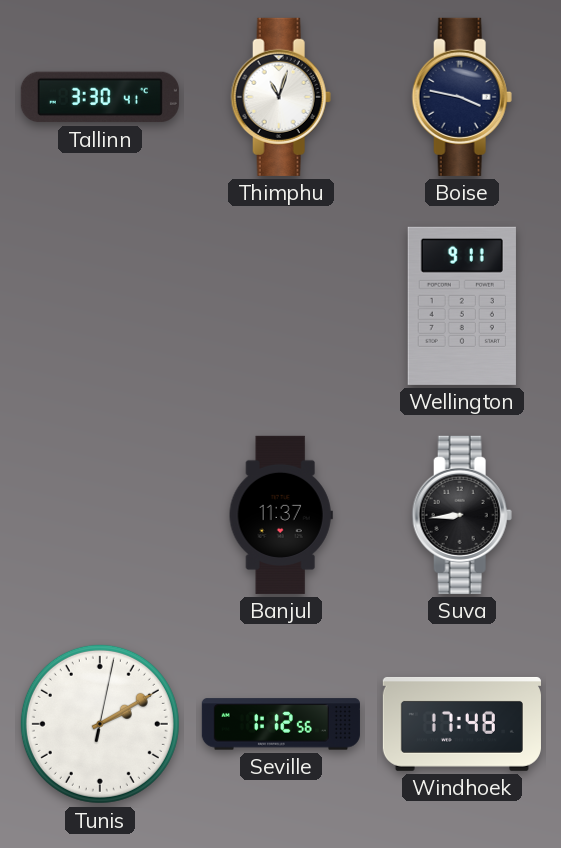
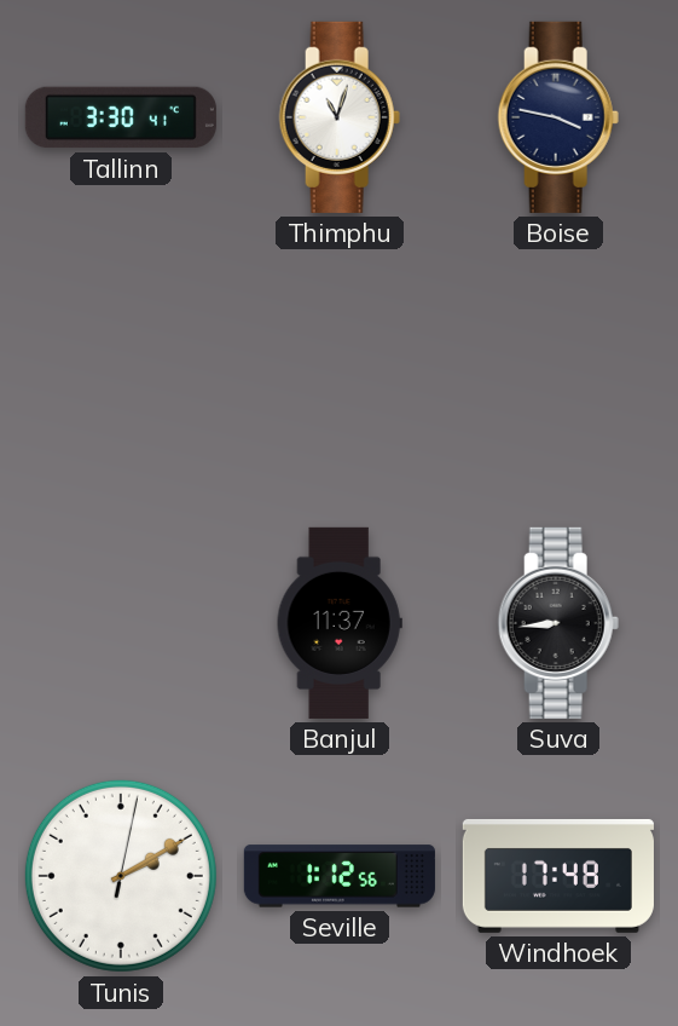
Wellington: 9:11 -> none
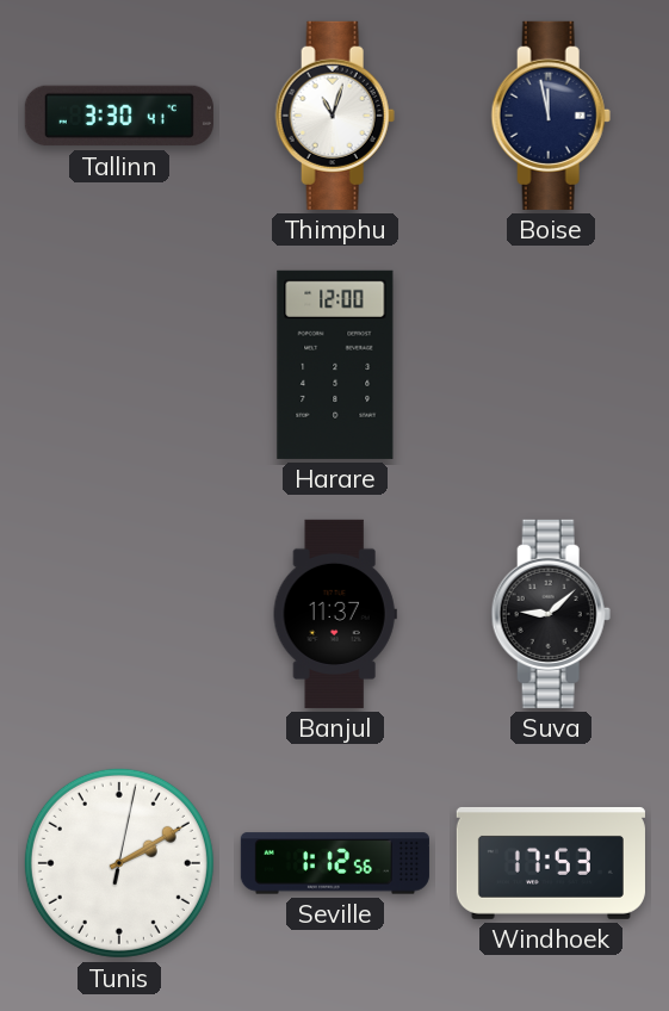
Boise: 3:47 -> 11:58
Harare: none -> 12:00
Suva: 8:44 -> 9:08
Windhoek: 17:48 -> 17:53
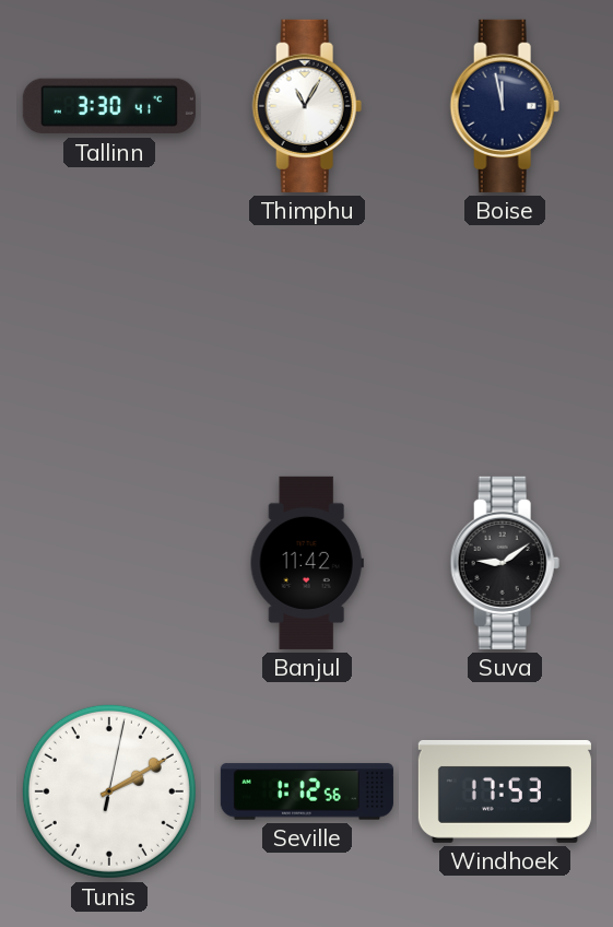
Thimphu: 11:03 -> 11:05
Harare: 12:00 -> none
Banjul: 11:37 -> 11:42
Suva: 9:08 -> 9:09
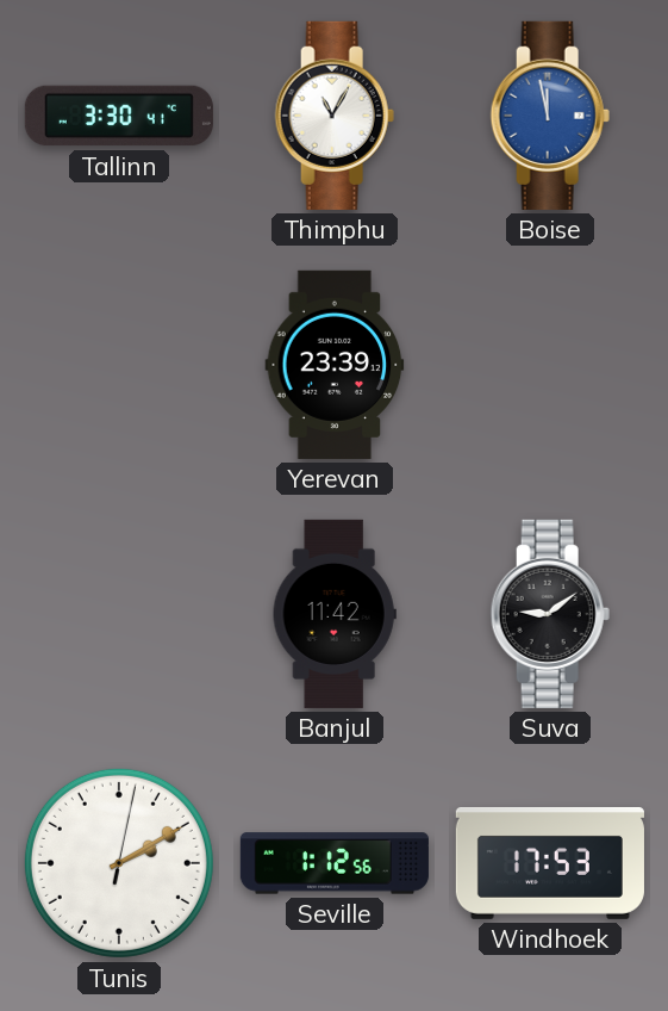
Boise dial: navy -> blue
Yerevan: none -> 23:39
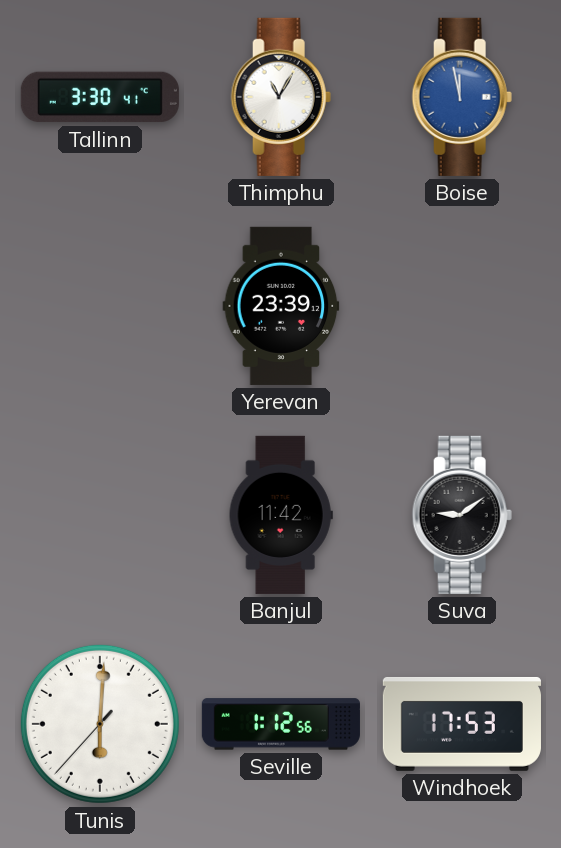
Tunis: 2:10 -> 6:00
